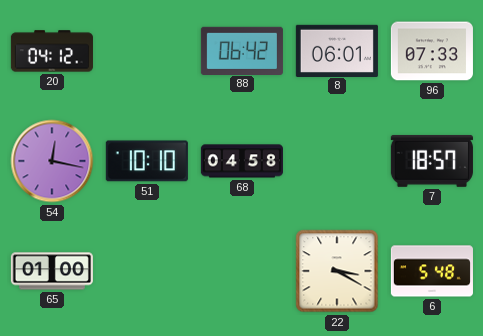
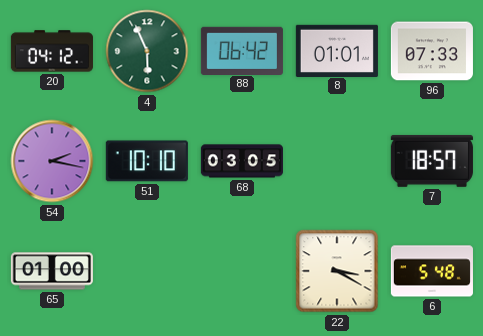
4: none -> 5:56
8: 06:01 -> 01:01
54: 12:17 -> 2:17
68: 04:58 -> 03:05
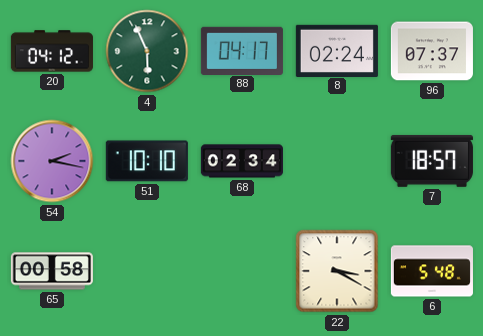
88: 06:42 -> 04:17
8: 01:01 -> 02:24
96: 07:33 -> 07:37
68: 03:05 -> 02:34
65: 01:00 -> 00:58
